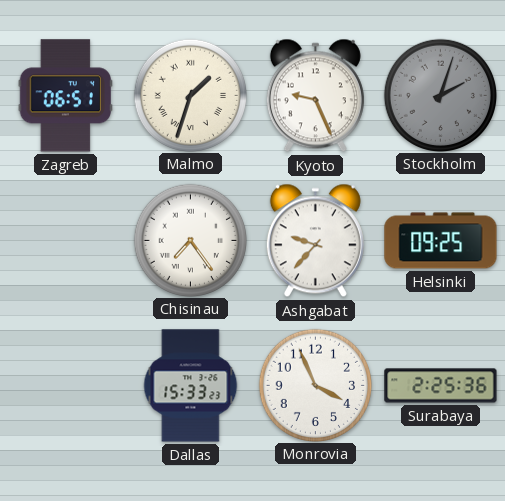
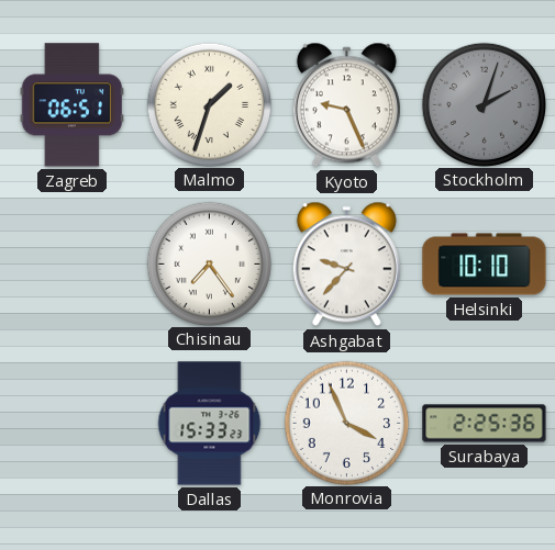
Helsinki: 09:25 -> 10:10
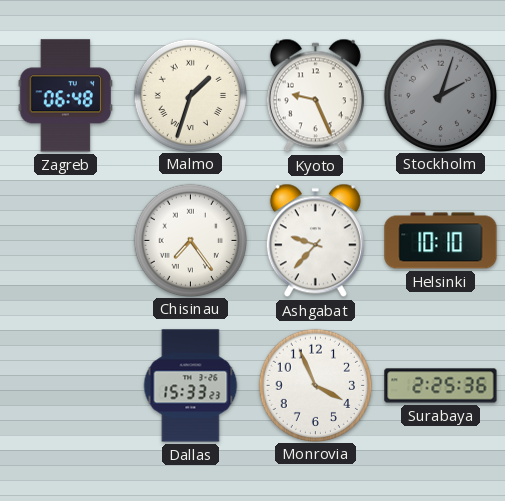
Zagreb: 06:51 -> 06:48
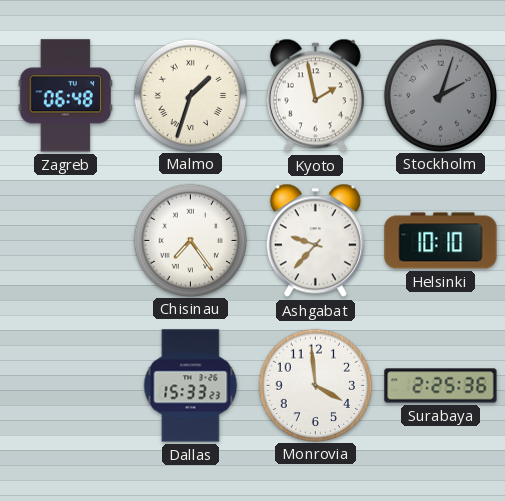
Kyoto: 9:26 -> 1:58
Monrovia: 3:56 -> 3:59
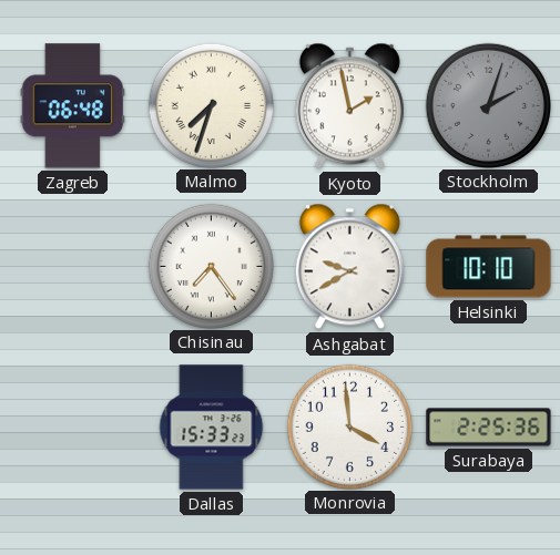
Malmo: 1:33 -> 7:33
Ashgabat: 9:37 -> 9:40
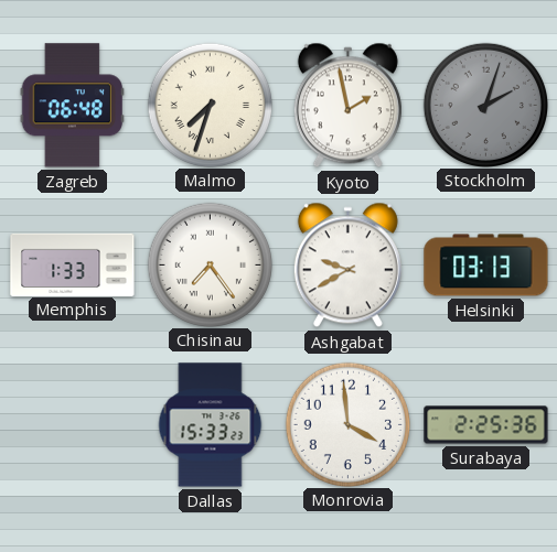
Memphis: none -> 1:33
Helsinki: 10:10 -> 03:13
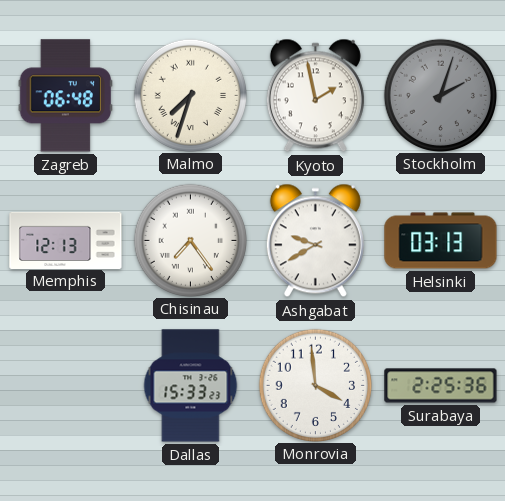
Memphis: 1:33 -> 12:13
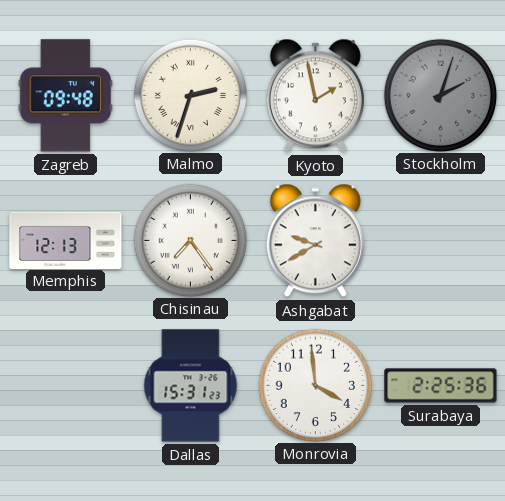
Zagreb: 06:48 -> 09:48
Malmo: 7:33 -> 2:33
Helsinki: 03:13 -> none
Dallas: 15:33 -> 15:31
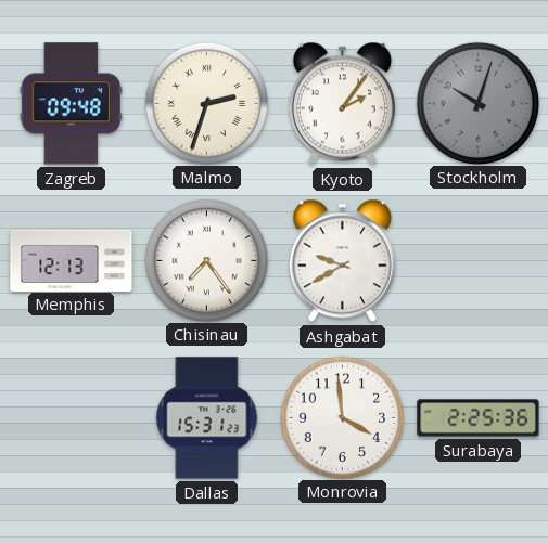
Kyoto: 1:58 -> 2:06
Stockholm: 2:03 -> 10:03
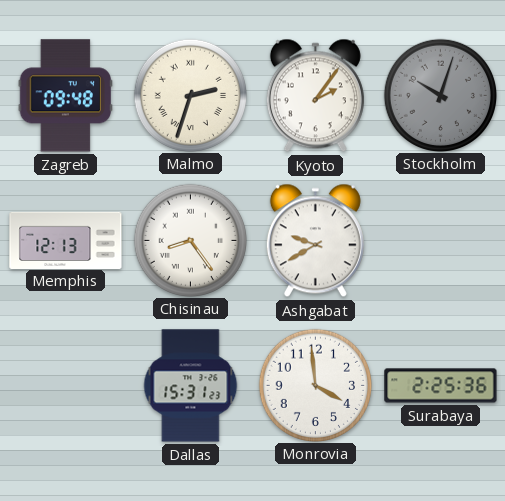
Chisinau: 7:24 -> 8:24
